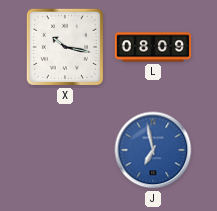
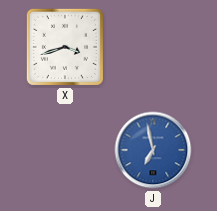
X: 10:17 -> 3:42
L: 08:09 -> none
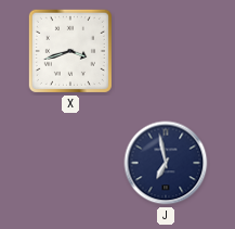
J dial: blue -> navy
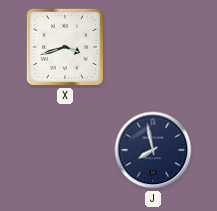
J: 6:58 -> 7:58
